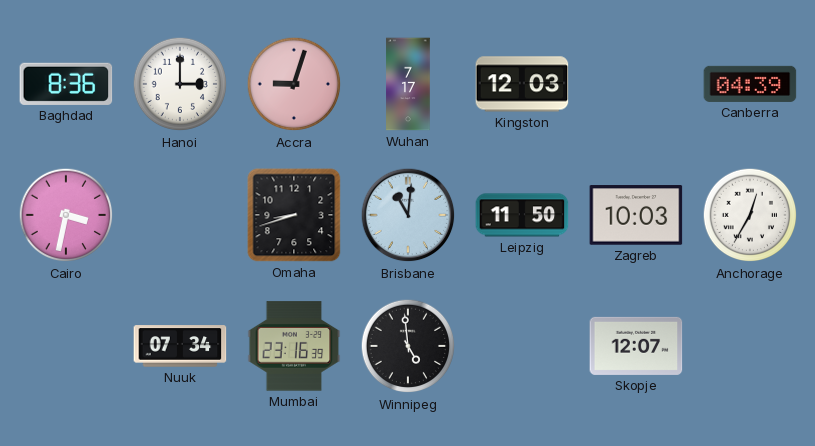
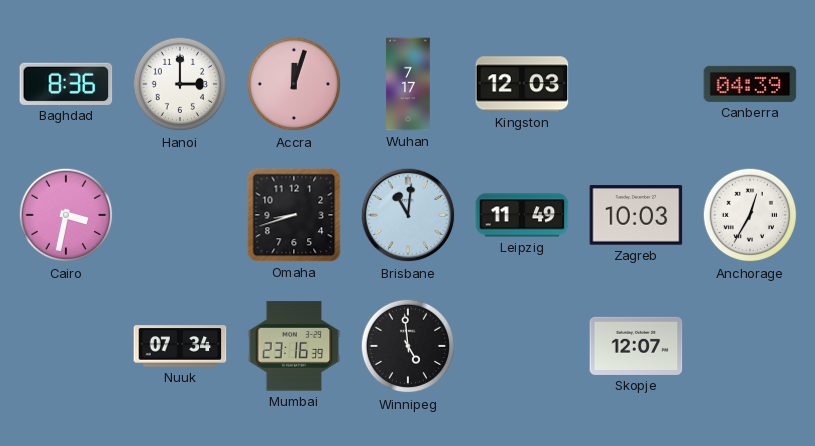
Accra: 9:03 -> 12:03
Leipzig: 11:50 -> 11:49
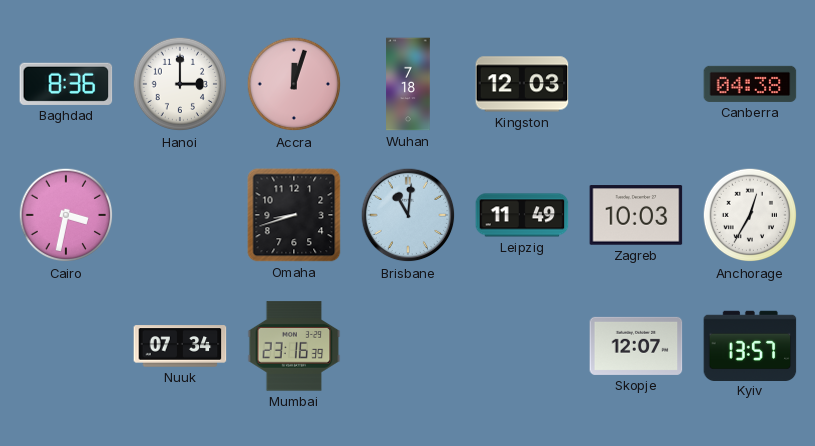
Wuhan: 7:17 -> 7:18
Canberra: 04:39 -> 04:38
Winnipeg: 4:59 -> none
Kyiv: none -> 13:57
